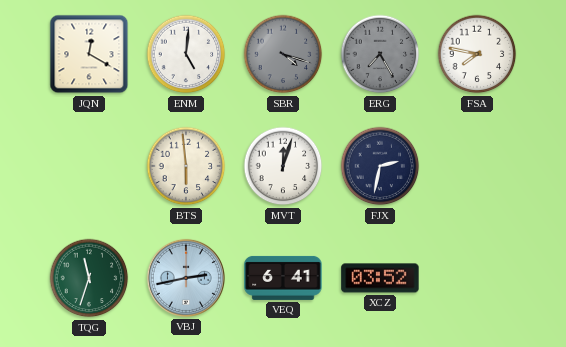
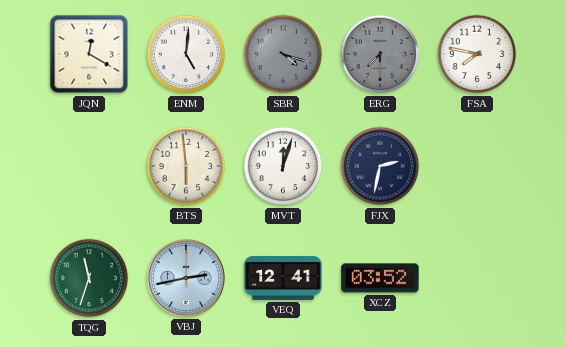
ERG: 7:25 -> 7:30
VEQ: 6:41 -> 12:41
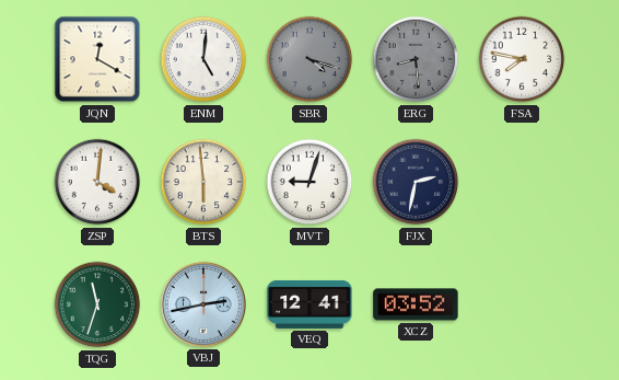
ERG: 7:30 -> 8:29
ZSP: none -> 4:01
MVT: 12:03 -> 9:03
